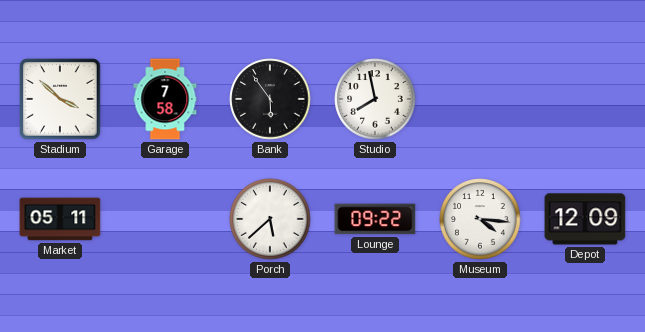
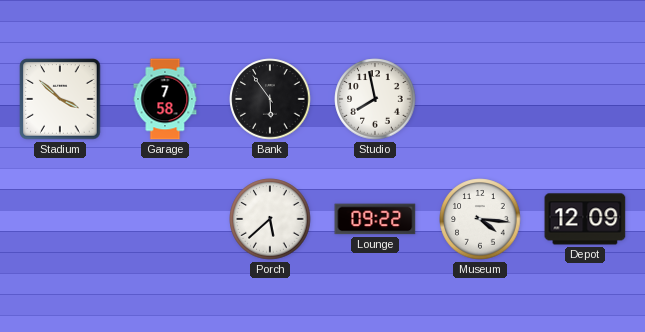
Market: 05:11 -> none
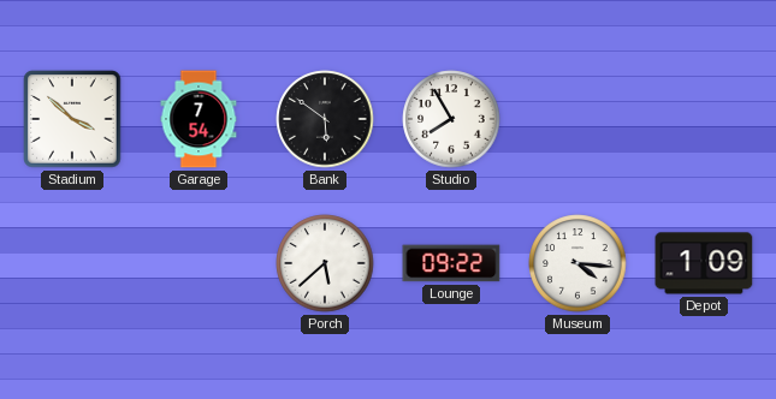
Garage: 7:58 -> 7:54
Bank: 5:54 -> 5:51
Studio: 7:58 -> 7:55
Depot: 12:09 -> 1:09
